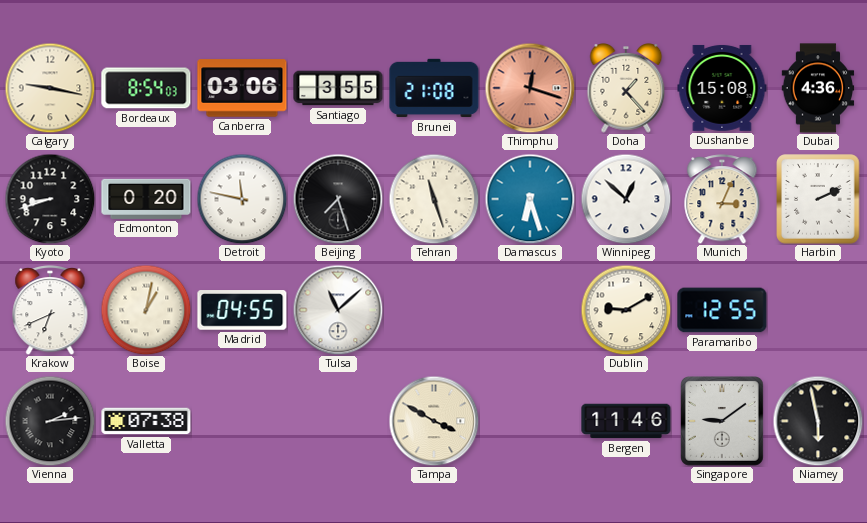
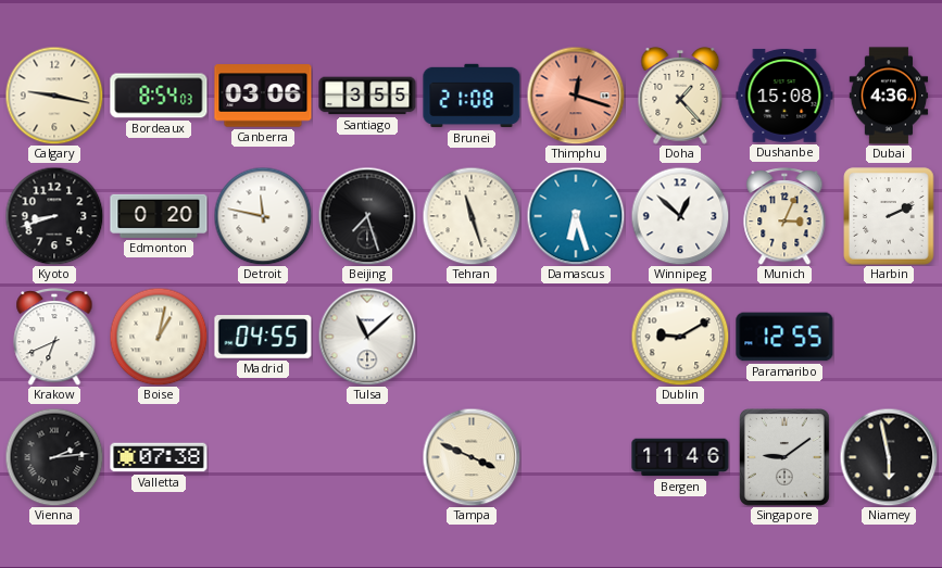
Tampa: 3:50 -> 3:49
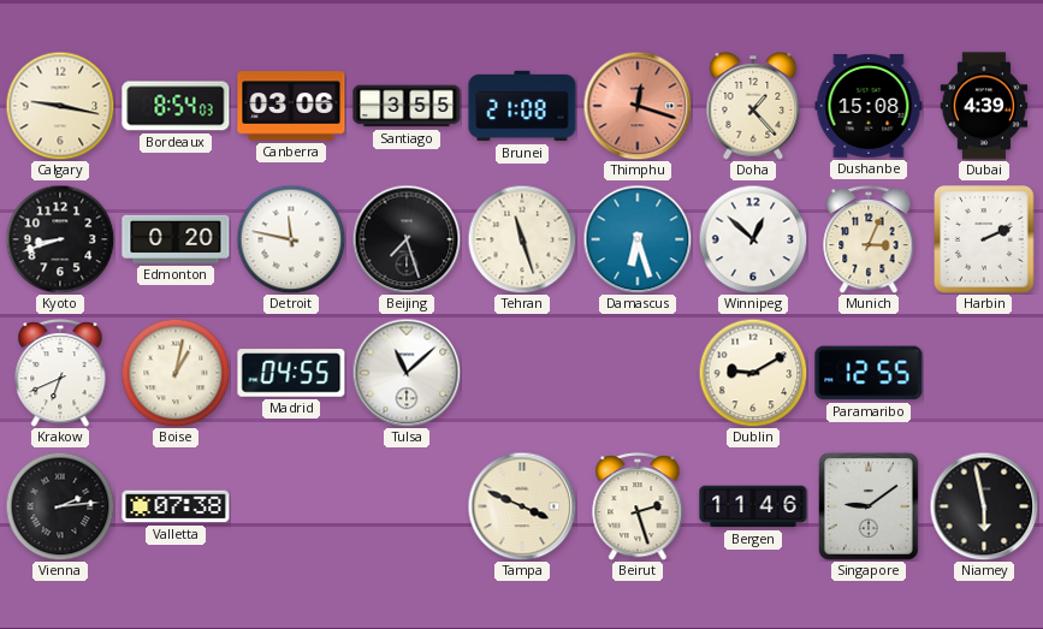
Dubai: 4:36 -> 4:39
Beirut: none -> 2:27
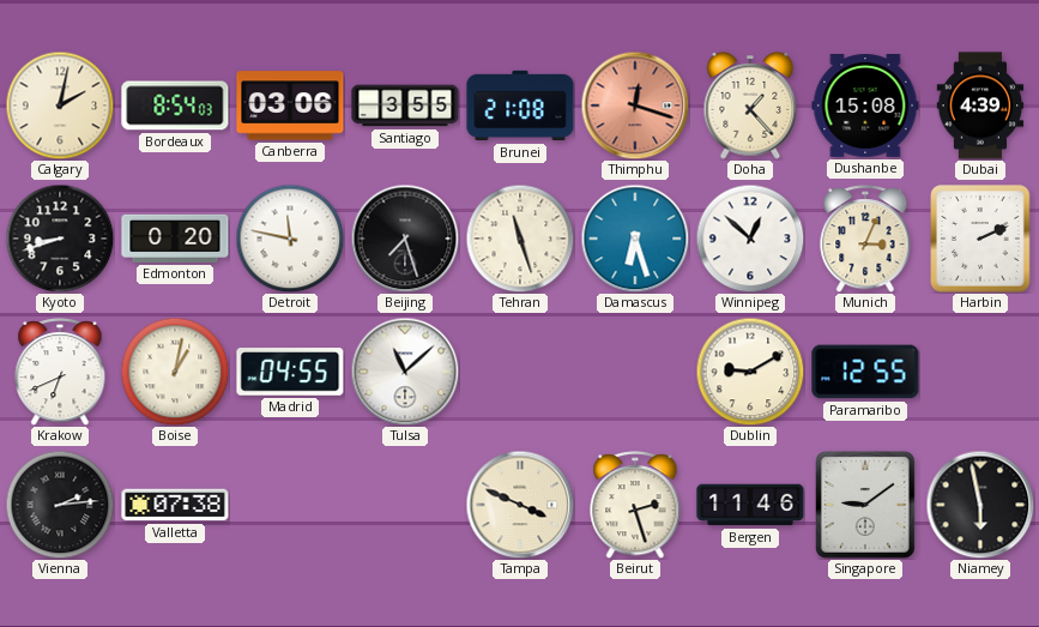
Calgary: 9:17 -> 2:02
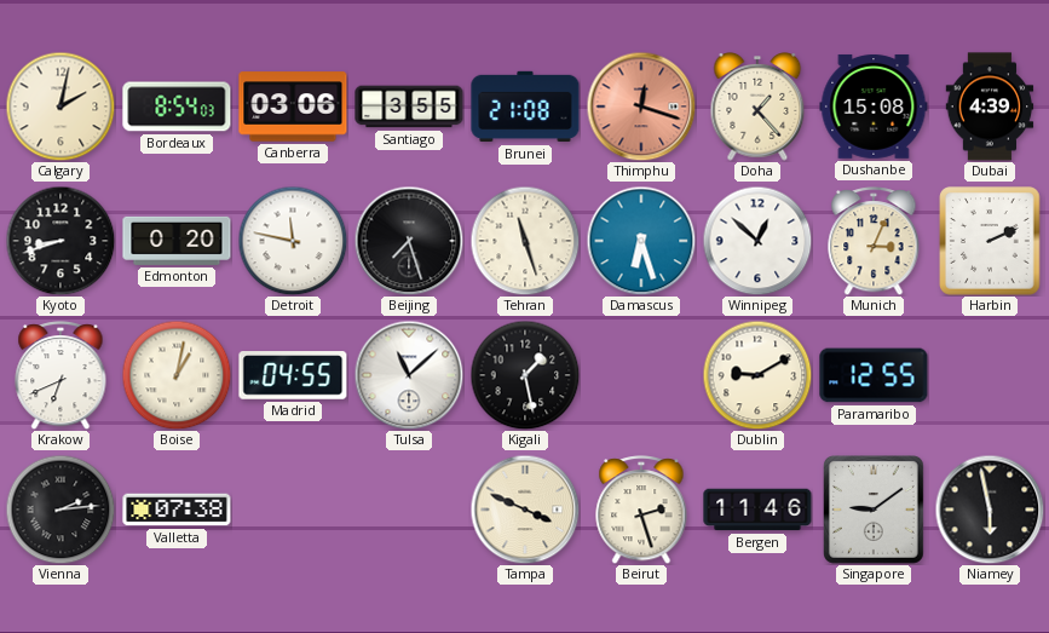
Kigali: none -> 1:28
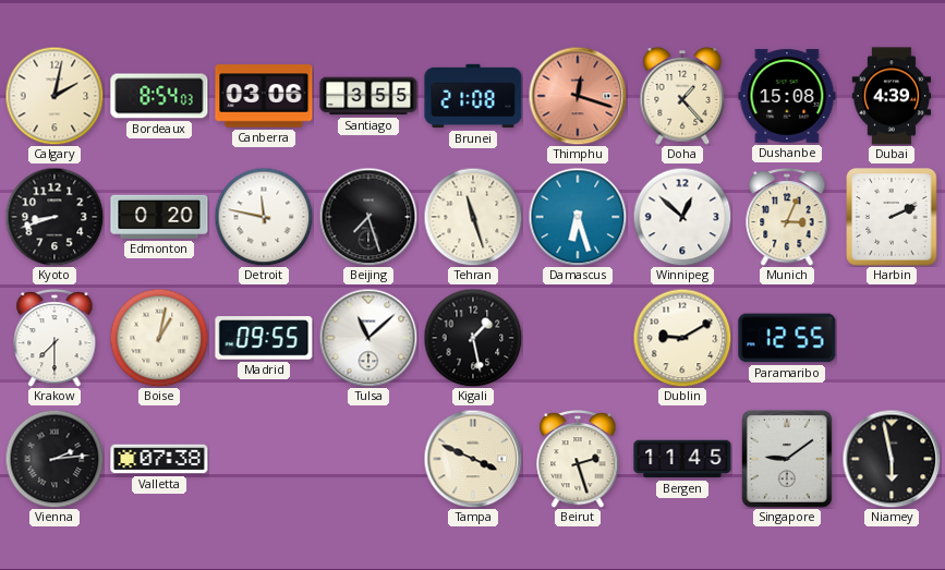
Krakow: 6:41 -> 7:30
Madrid: 04:55 -> 09:55
Bergen: 11:46 -> 11:45
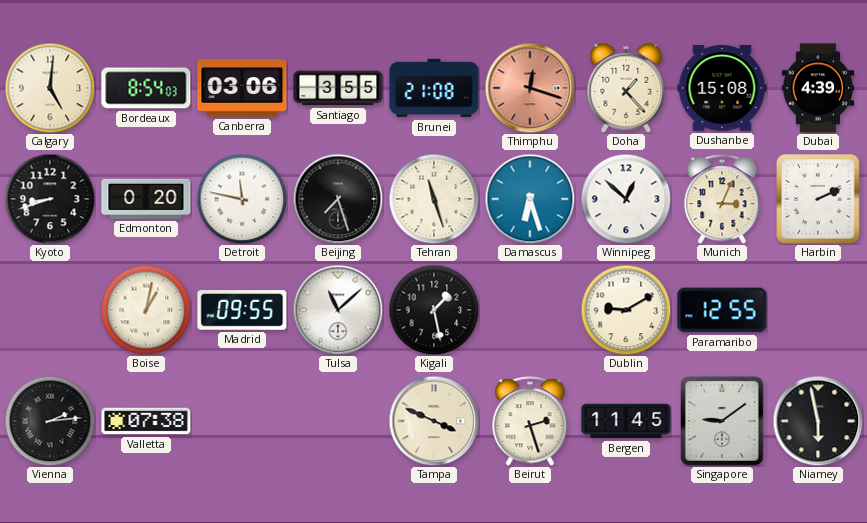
Calgary: 2:02 -> 5:01
Krakow: 7:30 -> none
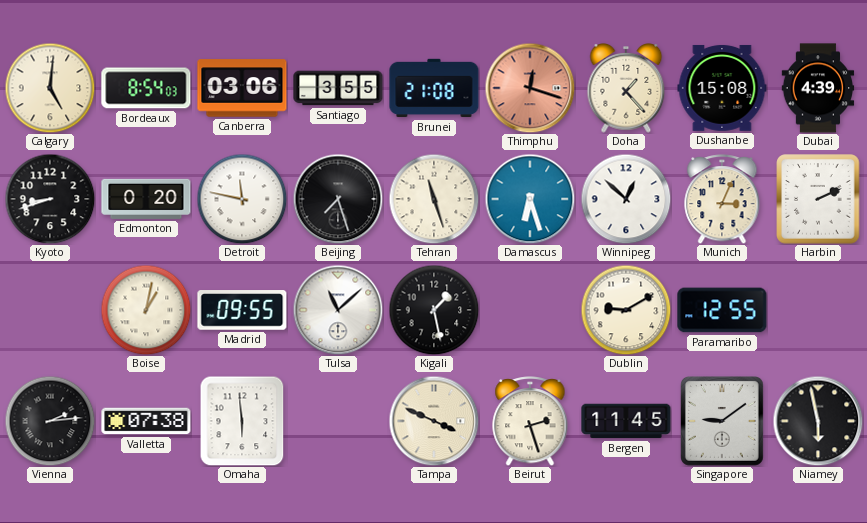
Omaha: none -> 5:59
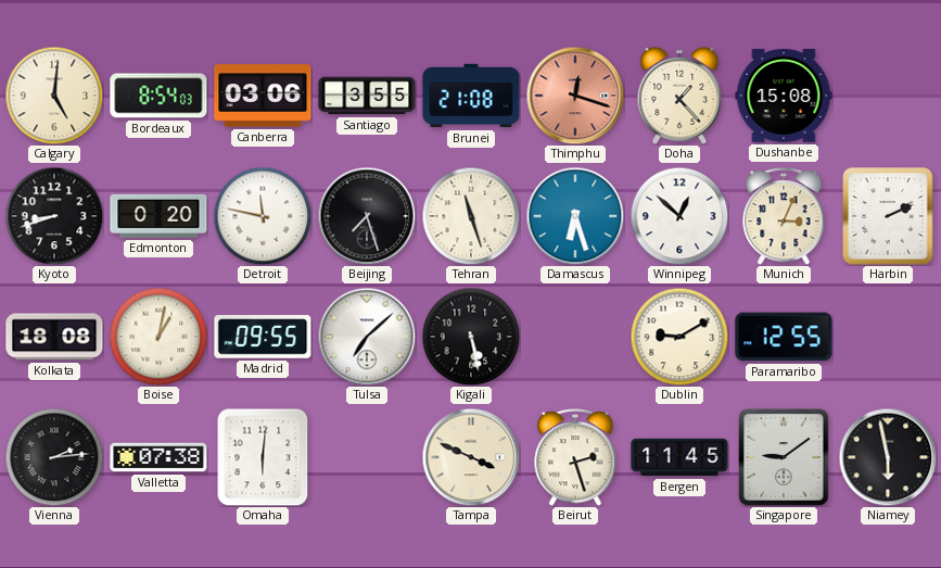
Dubai: 4:39 -> none
Kolkata: none -> 18:08
Tulsa: 11:08 -> 7:08
Kigali: 1:28 -> 5:28
Omaha: 5:59 -> 6:01
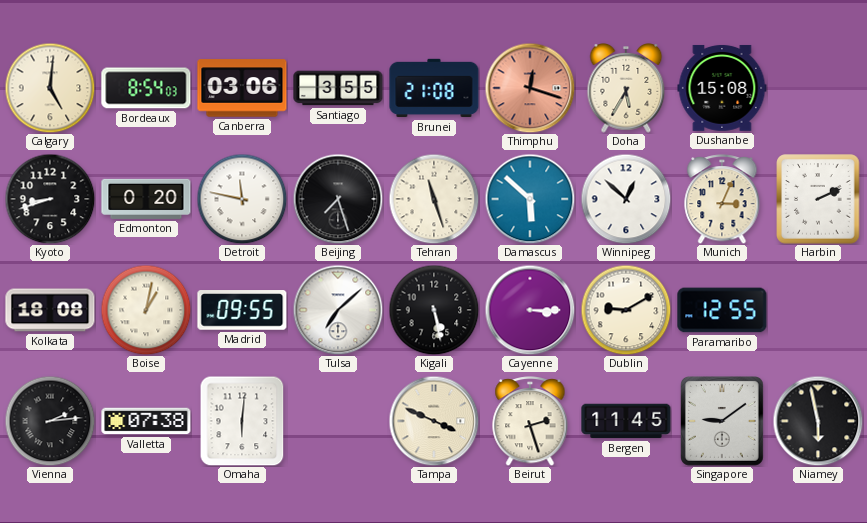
Doha: 1:23 -> 5:35
Damascus: 6:27 -> 5:52
Cayenne: none -> 3:15
